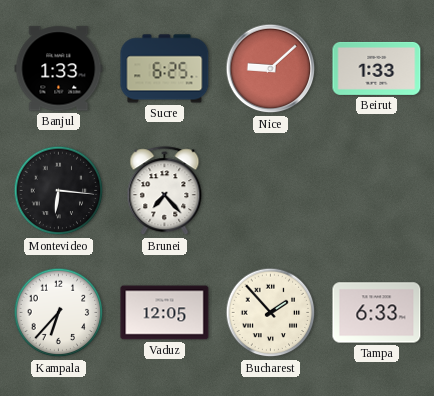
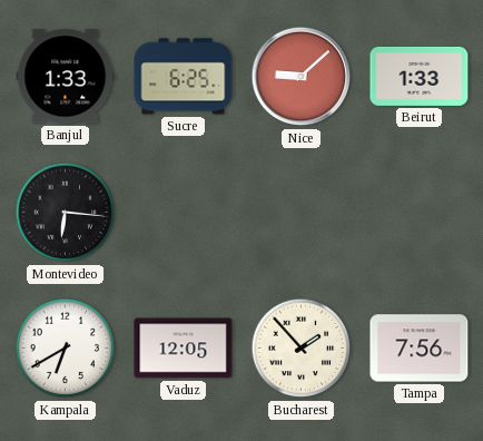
Brunei: 7:23 -> none
Kampala: 6:37 -> 6:40
Tampa: 6:33 -> 7:56
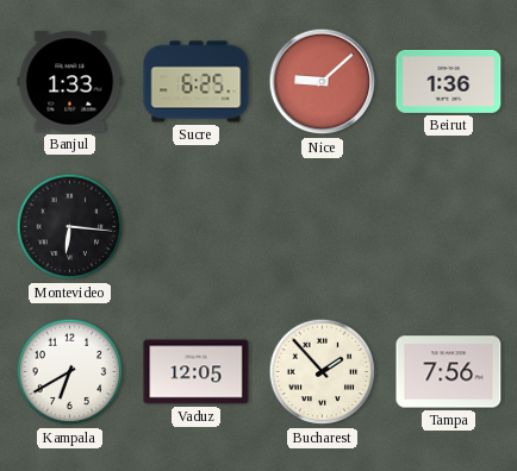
Beirut: 1:33 -> 1:36
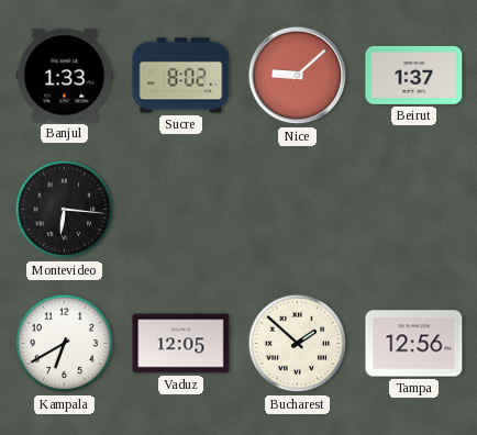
Sucre: 6:25 -> 8:02
Beirut: 1:36 -> 1:37
Bucharest: 1:53 -> 1:52
Tampa: 7:56 -> 12:56
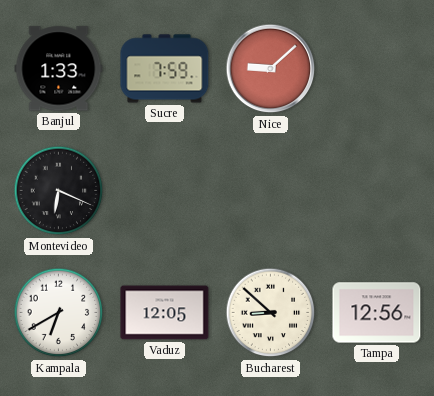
Sucre: 8:02 -> 7:59
Beirut: 1:37 -> none
Montevideo: 6:16 -> 6:19
Bucharest: 1:52 -> 8:52
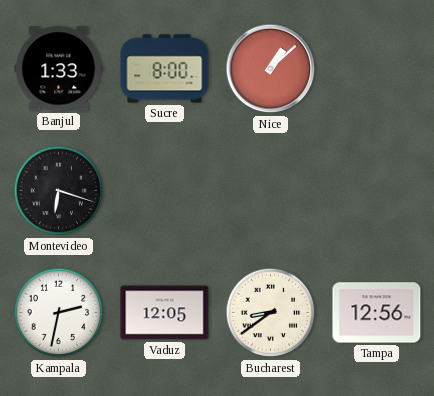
Sucre: 7:59 -> 8:00
Nice: 9:08 -> 1:08
Montevideo: 6:19 -> 6:18
Kampala: 6:40 -> 2:32
Bucharest: 8:52 -> 8:39
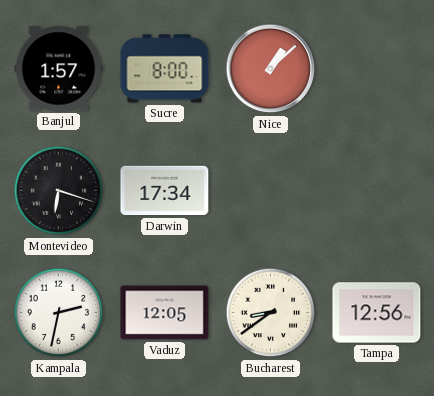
Banjul: 1:33 -> 1:57
Darwin: none -> 17:34
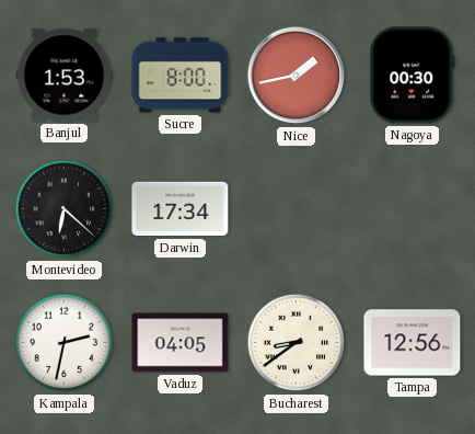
Banjul: 1:57 -> 1:53
Nice: 1:08 -> 1:43
Nagoya: none -> 00:30
Montevideo: 6:18 -> 6:22
Vaduz: 12:05 -> 04:05
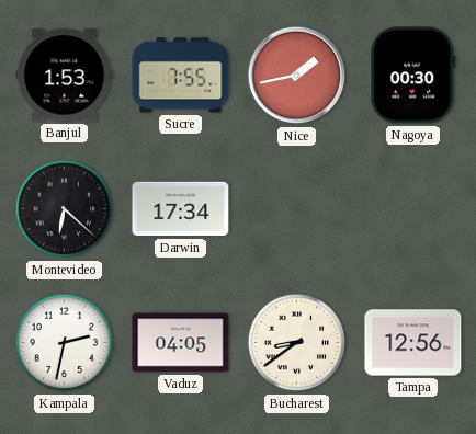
Sucre: 8:00 -> 7:55
